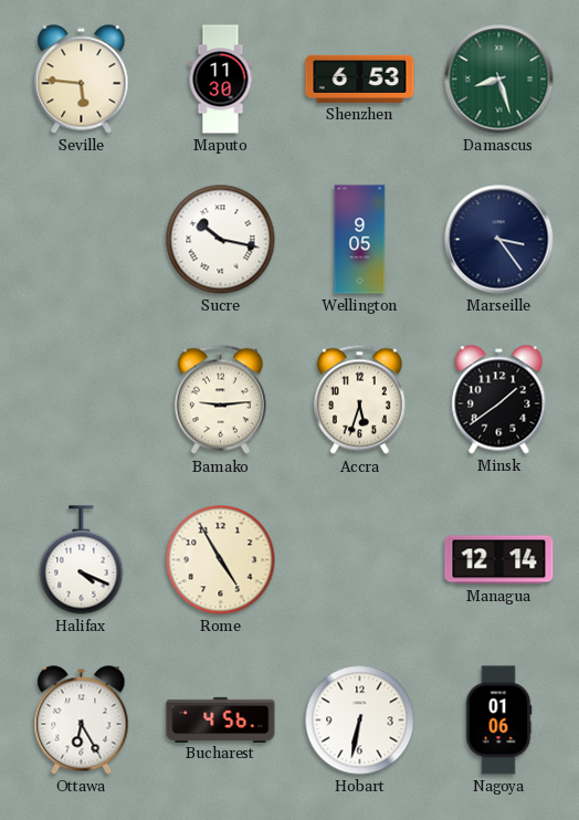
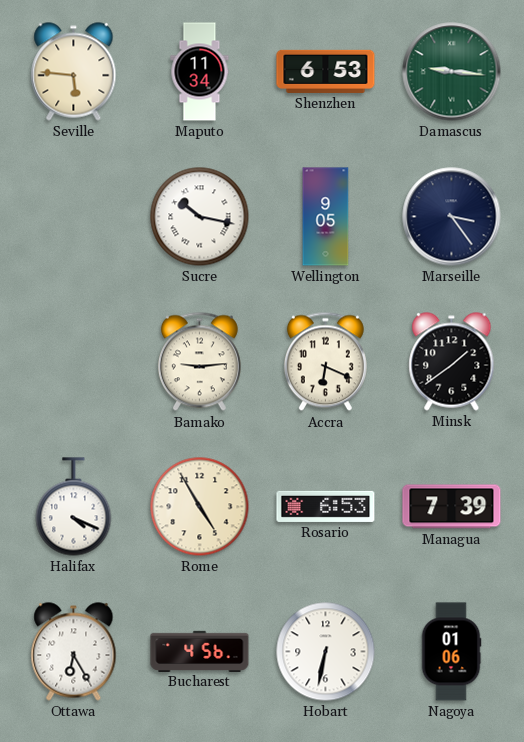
Maputo: 11:30 -> 11:34
Damascus: 8:27 -> 9:16
Accra: 5:33 -> 6:19
Rosario: none -> 6:53
Managua: 12:14 -> 7:39
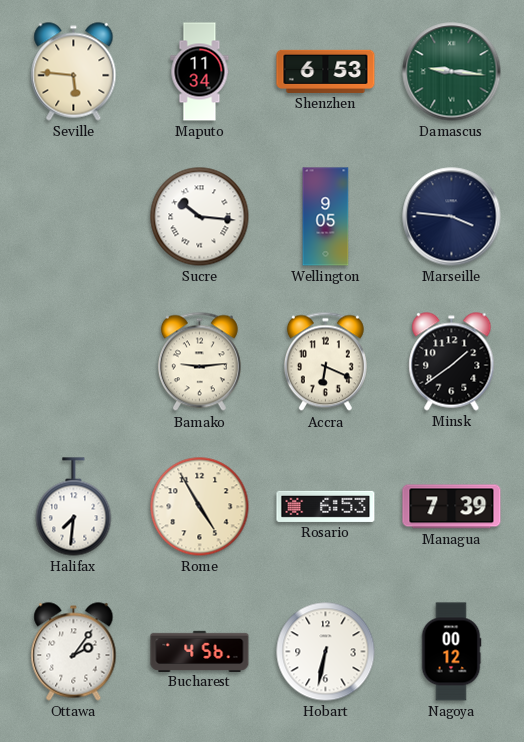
Sucre: 10:17 -> 10:16
Marseille: 3:24 -> 3:46
Halifax: 4:19 -> 7:31
Ottawa: 6:25 -> 2:06
Nagoya: 01:06 -> 00:12
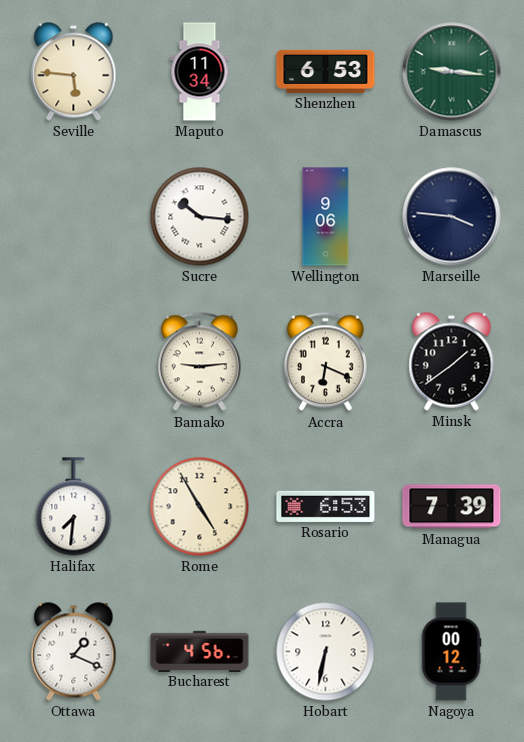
Wellington: 9:05 -> 9:06
Ottawa: 2:06 -> 1:19
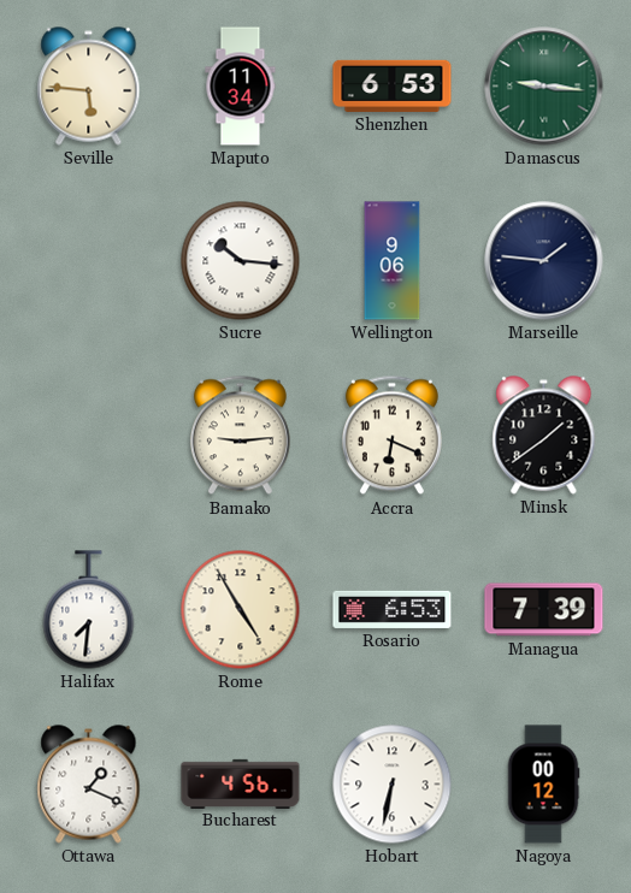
Marseille: 3:46 -> 1:46
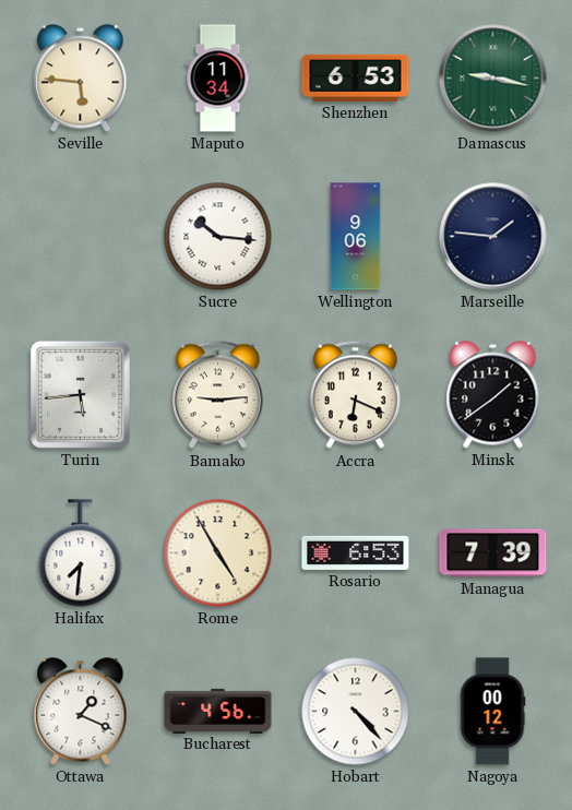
Damascus: 9:16 -> 9:17
Turin: none -> 5:44
Hobart: 6:32 -> 4:23
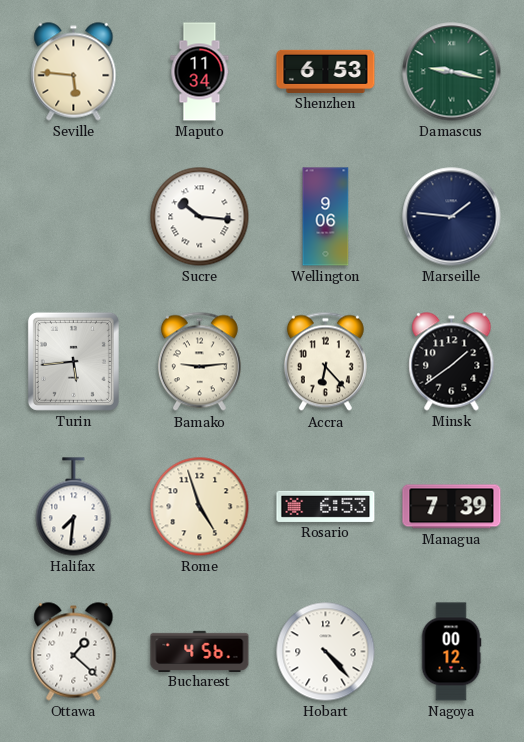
Accra: 6:19 -> 6:23
Rome: 4:55 -> 4:57
Ottawa: 1:19 -> 1:22
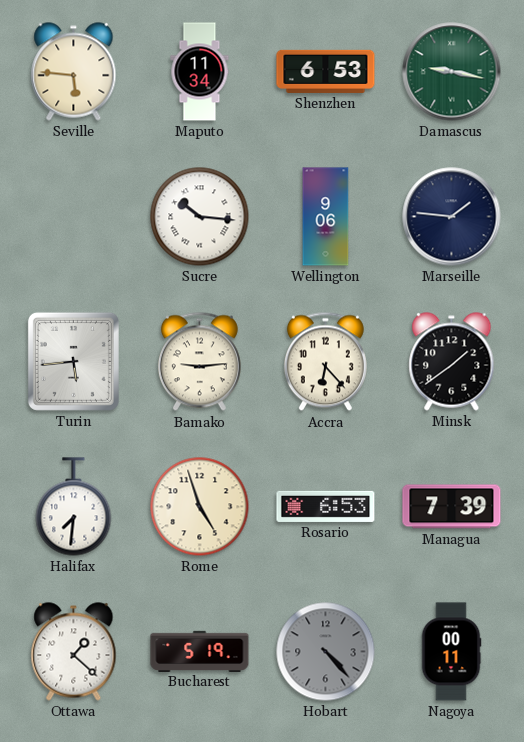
Bucharest: 4:56 -> 5:19
Hobart dial: white -> grey
Nagoya: 00:12 -> 00:11
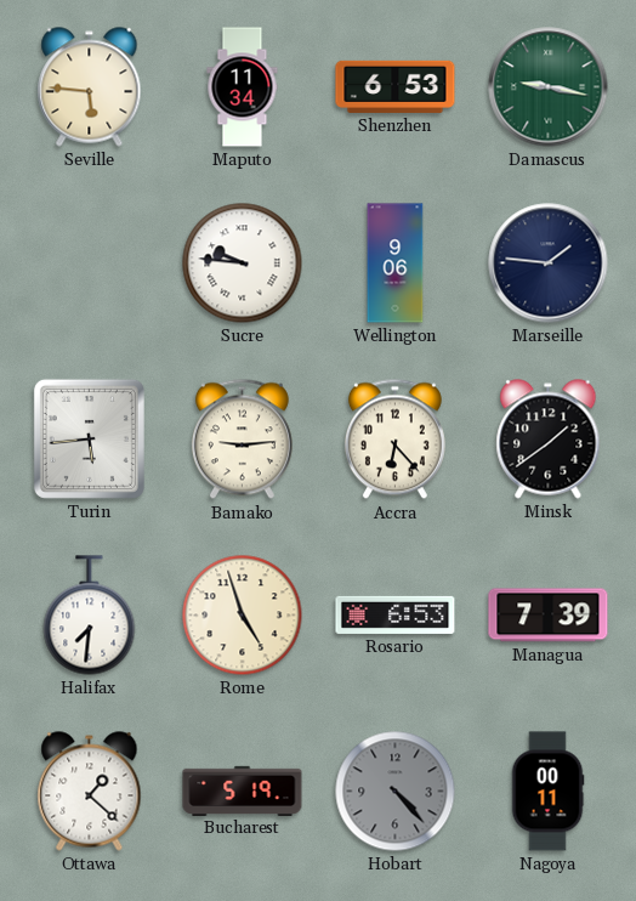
Sucre: 10:16 -> 9:46
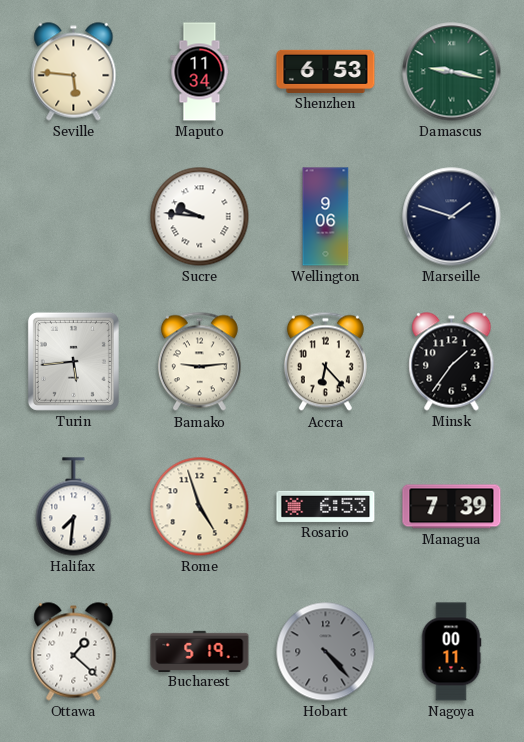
Marseille: 1:46 -> 1:48
Minsk: 1:39 -> 1:36
